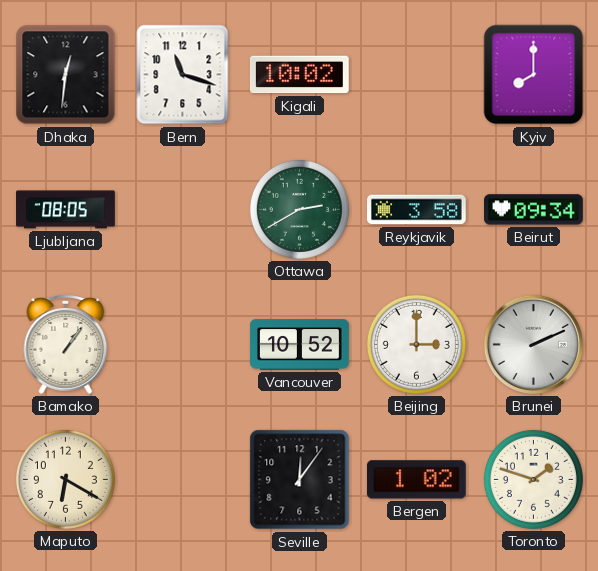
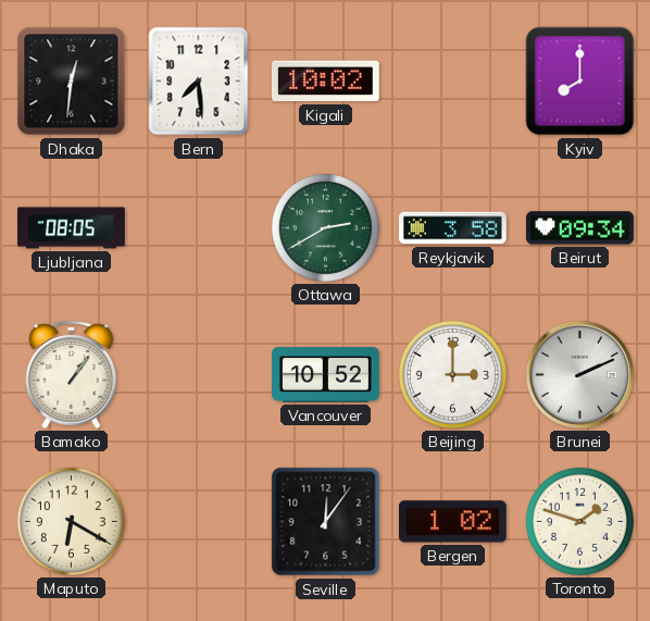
Bern: 11:18 -> 7:29
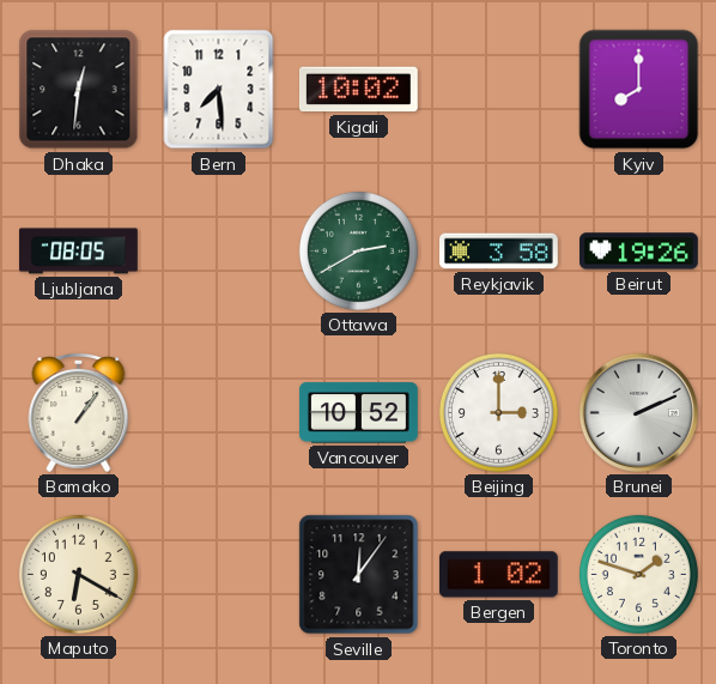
Beirut: 09:34 -> 19:26
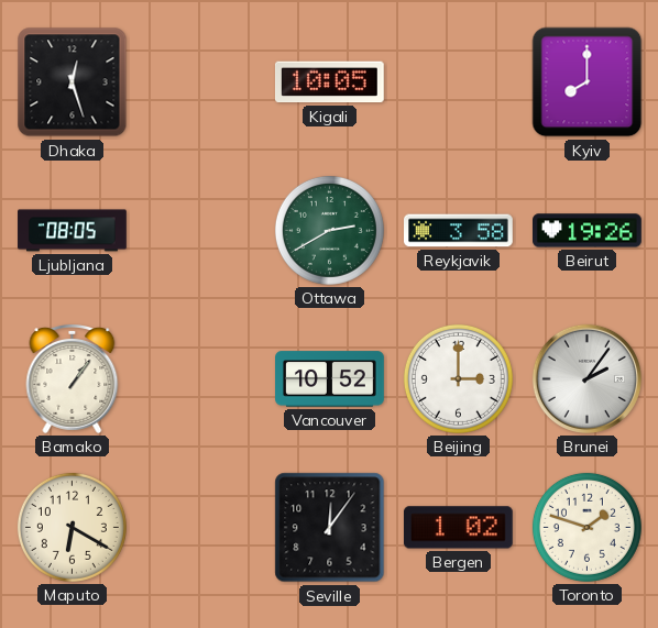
Dhaka: 12:31 -> 12:27
Bern: 7:29 -> none
Kigali: 10:02 -> 10:05
Brunei: 2:11 -> 2:06
